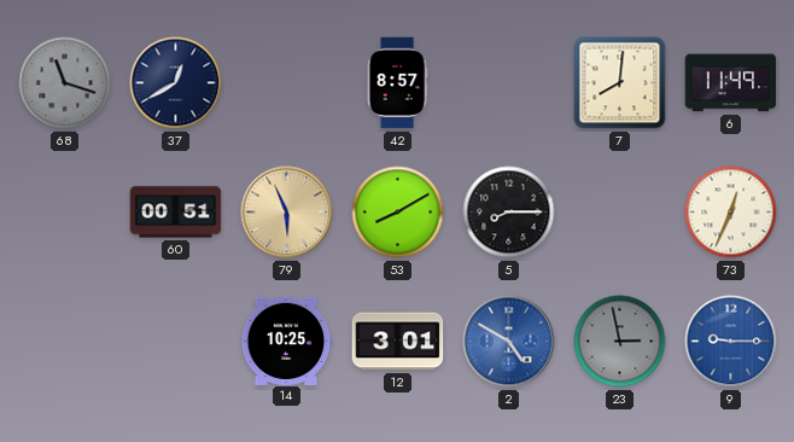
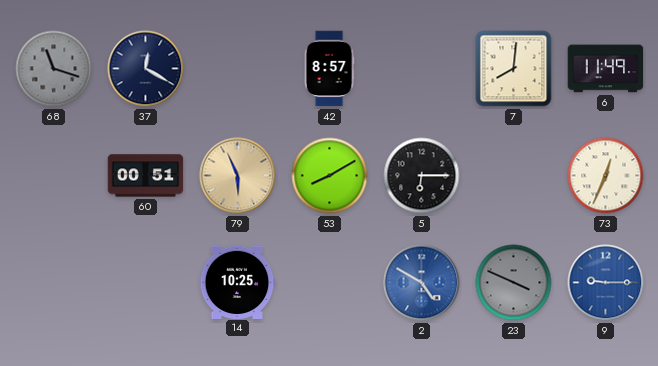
37: 12:40 -> 12:20
5: 8:15 -> 6:15
12: 3:01 -> none
23: 2:58 -> 3:49
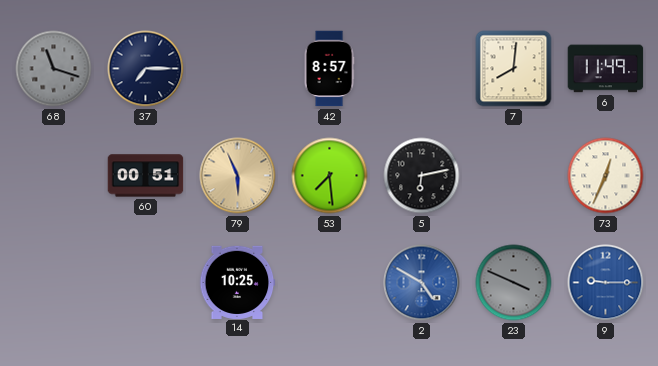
37: 12:20 -> 7:15
53: 8:10 -> 7:29
5: 6:15 -> 6:13
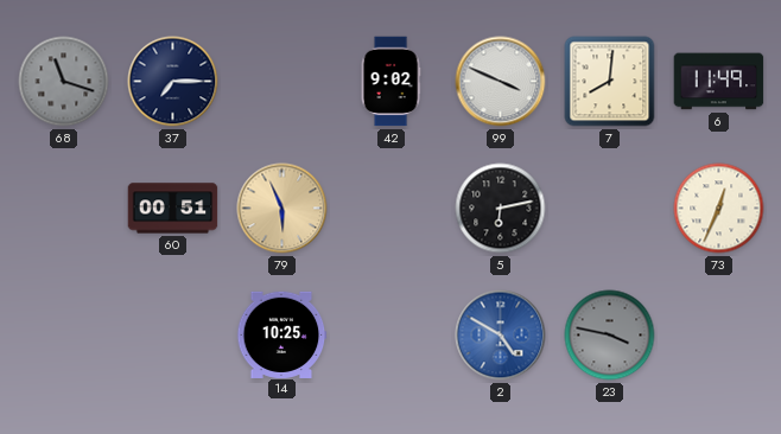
42: 8:57 -> 9:02
99: none -> 3:49
53: 7:29 -> none
23: 3:49 -> 3:47
9: 9:15 -> none
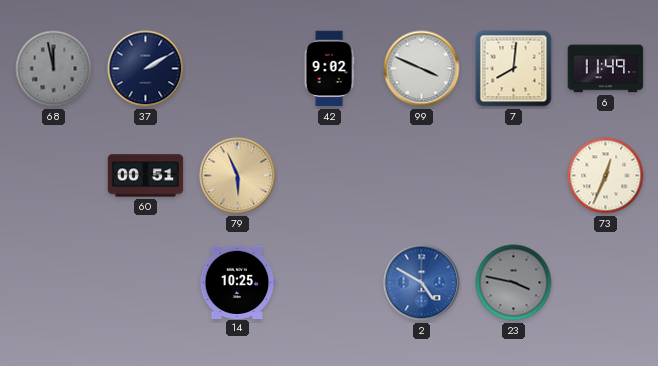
68: 11:18 -> 11:58
37: 7:15 -> 2:10
5: 6:13 -> none
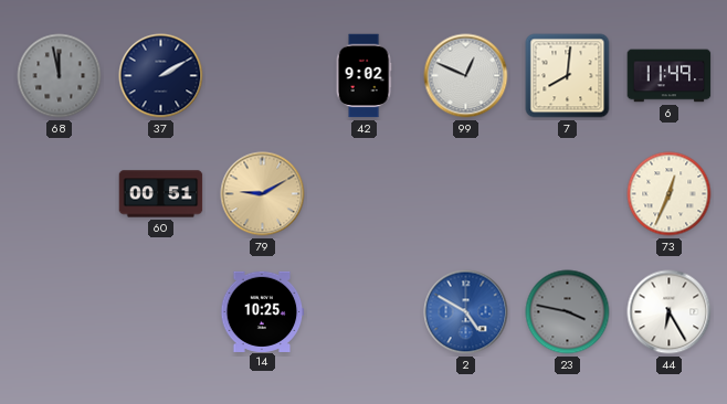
99: 3:49 -> 12:49
79: 5:56 -> 9:10
44: none -> 6:25
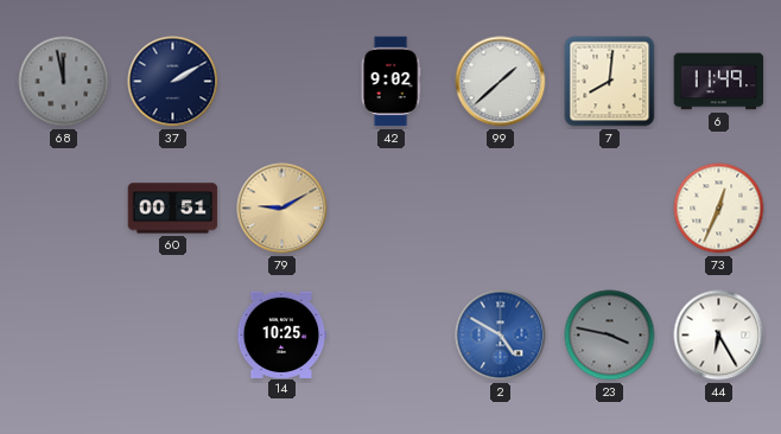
99: 12:49 -> 1:38
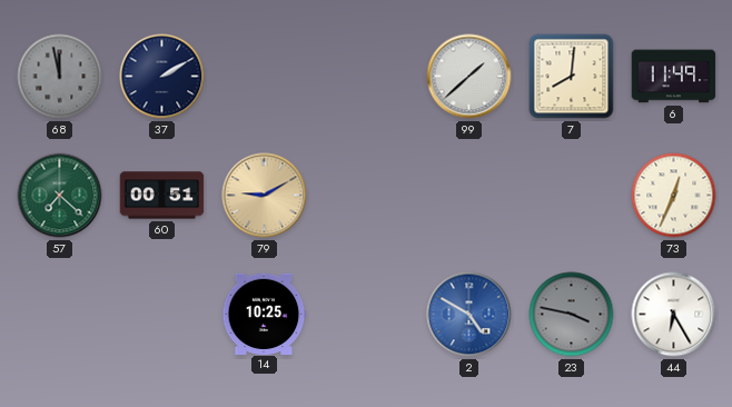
42: 9:02 -> none
57: none -> 7:22
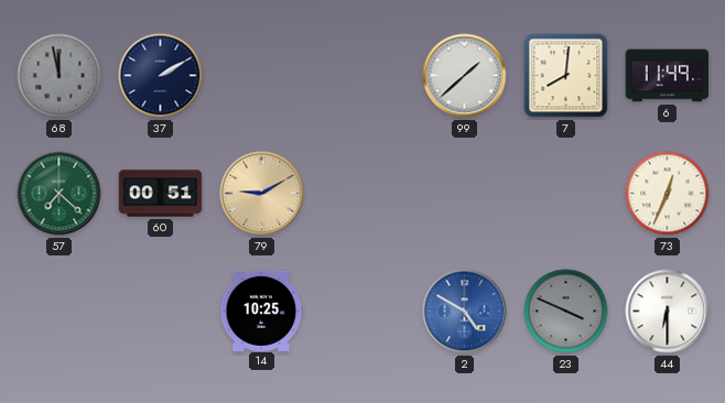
23: 3:47 -> 3:49
44: 6:25 -> 6:30
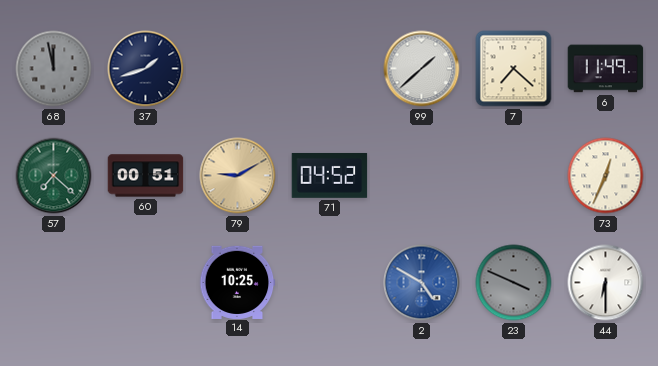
37: 2:10 -> 1:42
7: 8:01 -> 7:22
71: none -> 04:52
